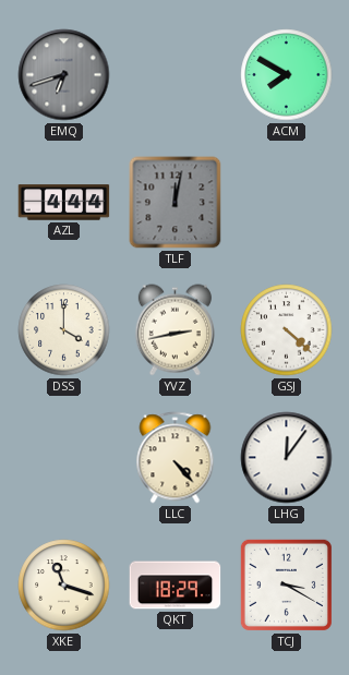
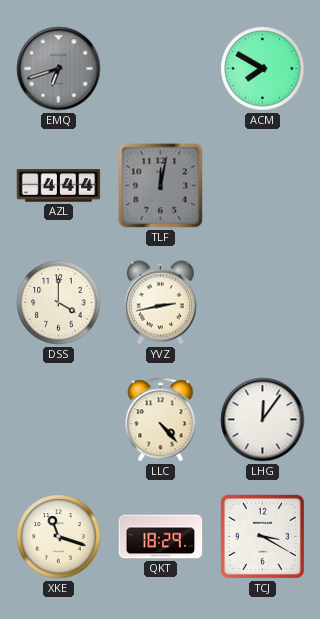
GSJ: 4:22 -> none
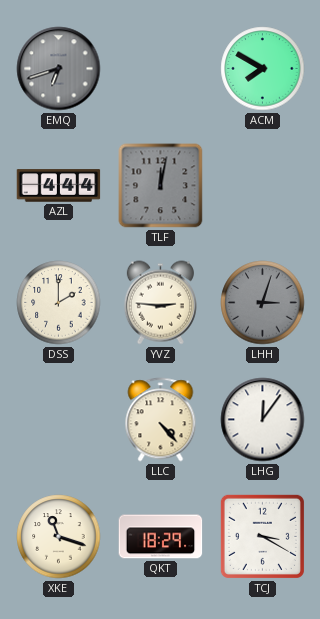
DSS: 4:00 -> 2:00
YVZ: 2:43 -> 2:46
LHH: none -> 3:03
